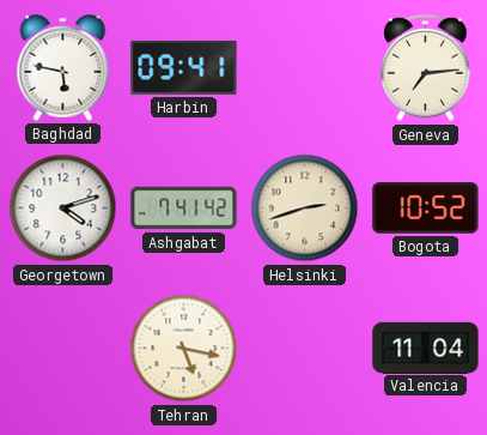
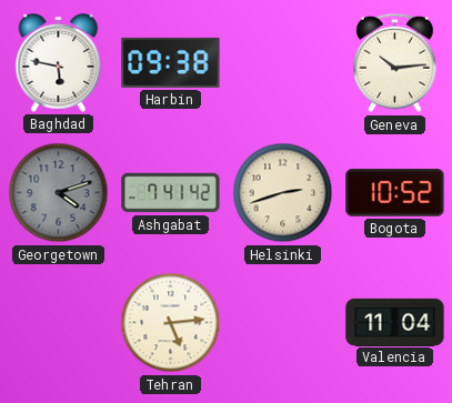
Harbin: 09:41 -> 09:38
Geneva: 7:14 -> 10:14
Georgetown dial: white -> grey
Tehran: 5:17 -> 5:14
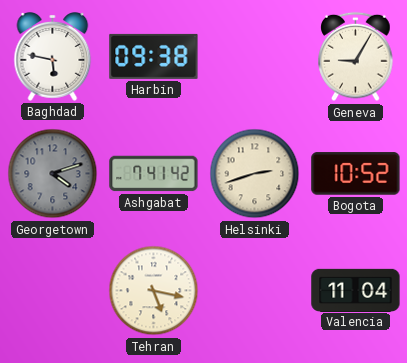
Geneva: 10:14 -> 9:05
Tehran: 5:14 -> 5:17
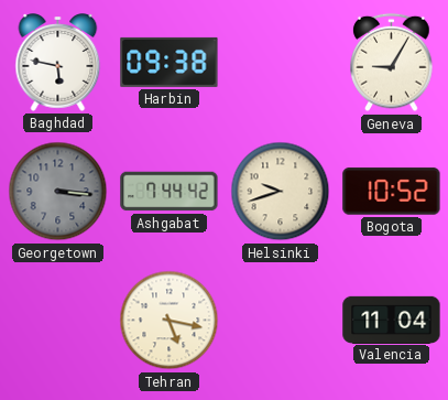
Georgetown: 4:12 -> 3:16
Ashgabat: 7:41 -> 7:44
Helsinki: 2:42 -> 9:42
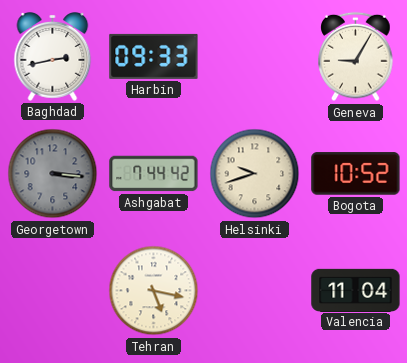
Baghdad: 5:47 -> 2:43
Harbin: 09:38 -> 09:33
